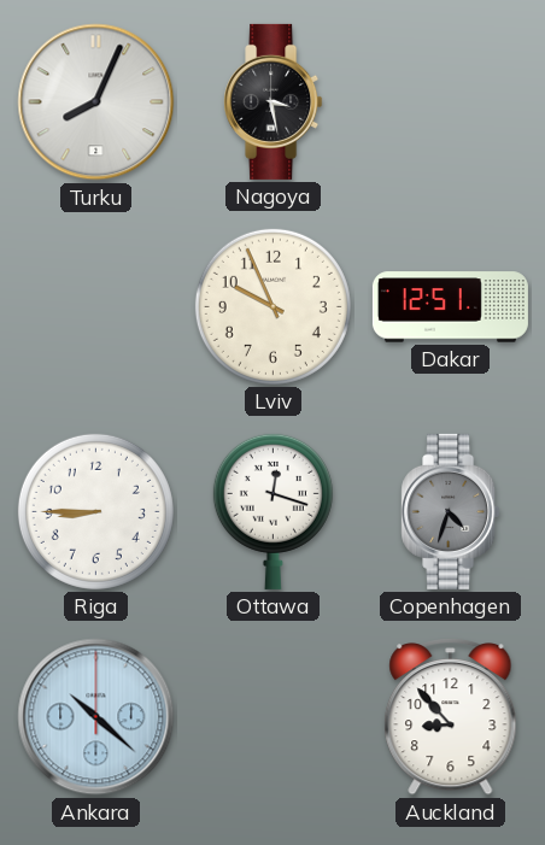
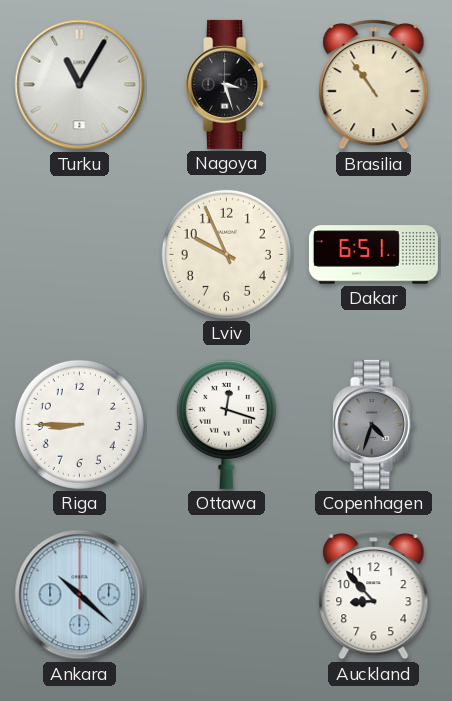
Turku: 8:04 -> 11:05
Nagoya: 3:28 -> 3:27
Brasilia: none -> 10:54
Dakar: 12:51 -> 6:51
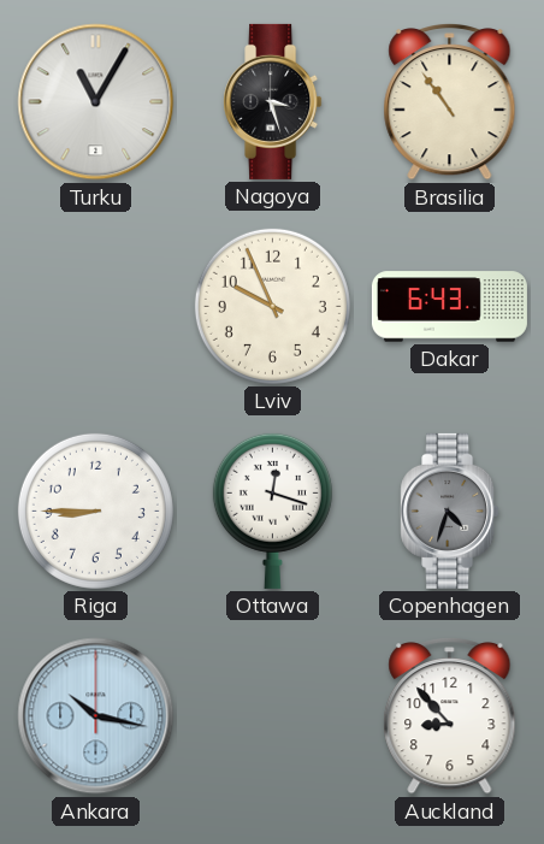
Dakar: 6:51 -> 6:43
Ankara: 10:22 -> 10:17
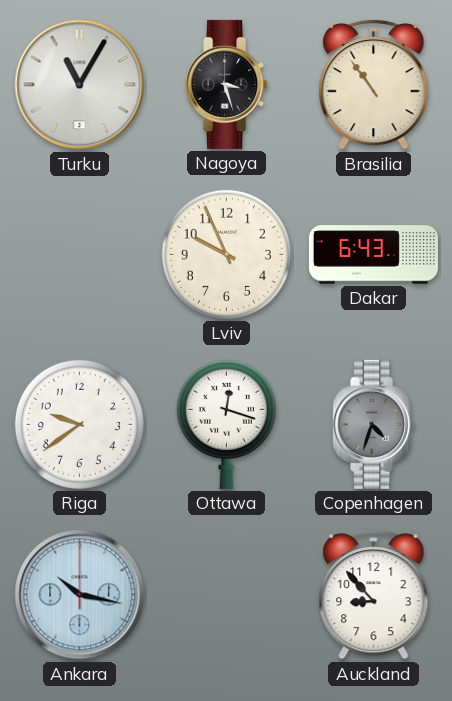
Riga: 8:45 -> 9:39
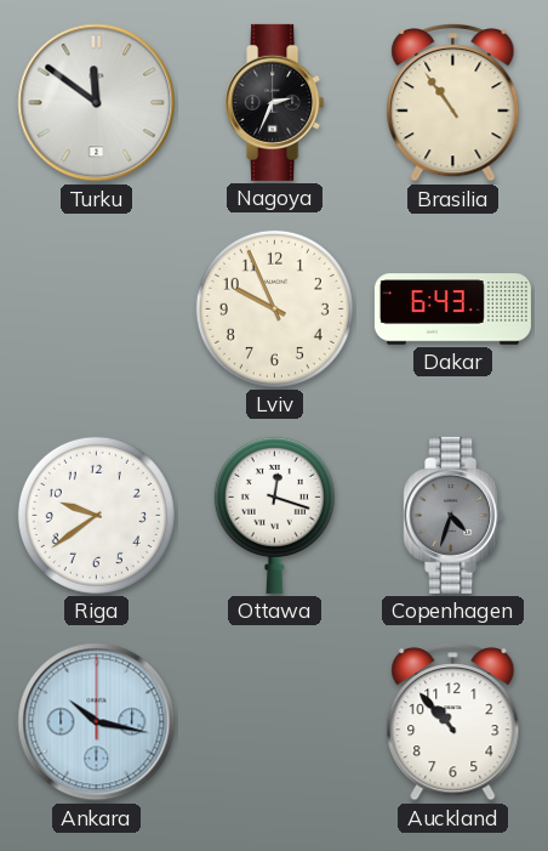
Turku: 11:05 -> 11:51
Nagoya: 3:27 -> 2:34
Auckland: 8:53 -> 10:53
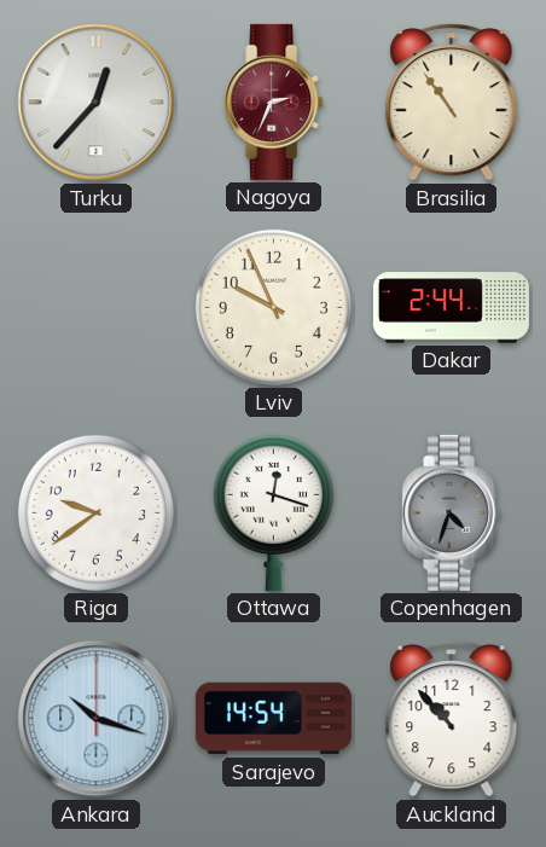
Turku: 11:51 -> 12:37
Nagoya dial: black -> burgundy
Dakar: 6:43 -> 2:44
Ankara: 10:17 -> 10:18
Sarajevo: none -> 14:54
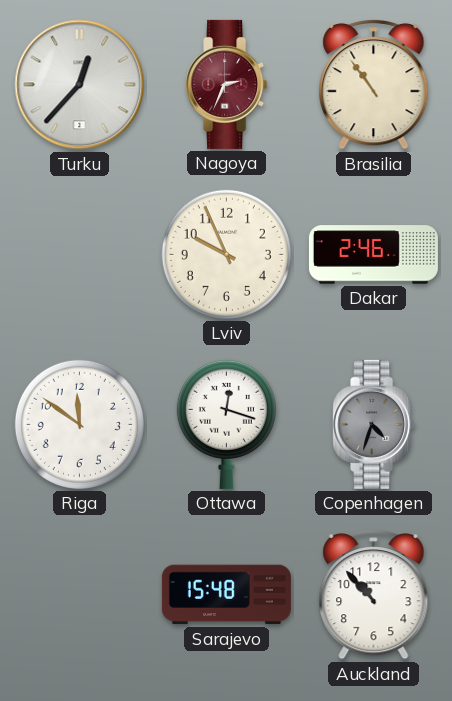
Dakar: 2:44 -> 2:46
Riga: 9:39 -> 11:51
Ankara: 10:18 -> none
Sarajevo: 14:54 -> 15:48
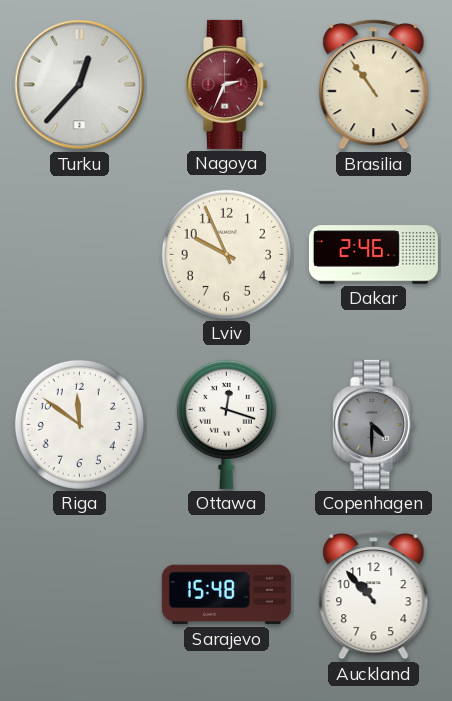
Copenhagen: 4:33 -> 4:30
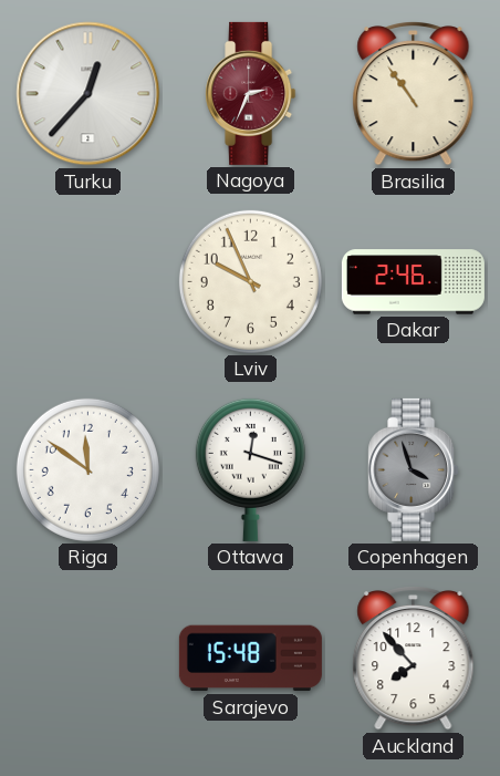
Copenhagen: 4:30 -> 3:57
Auckland: 10:53 -> 7:53
